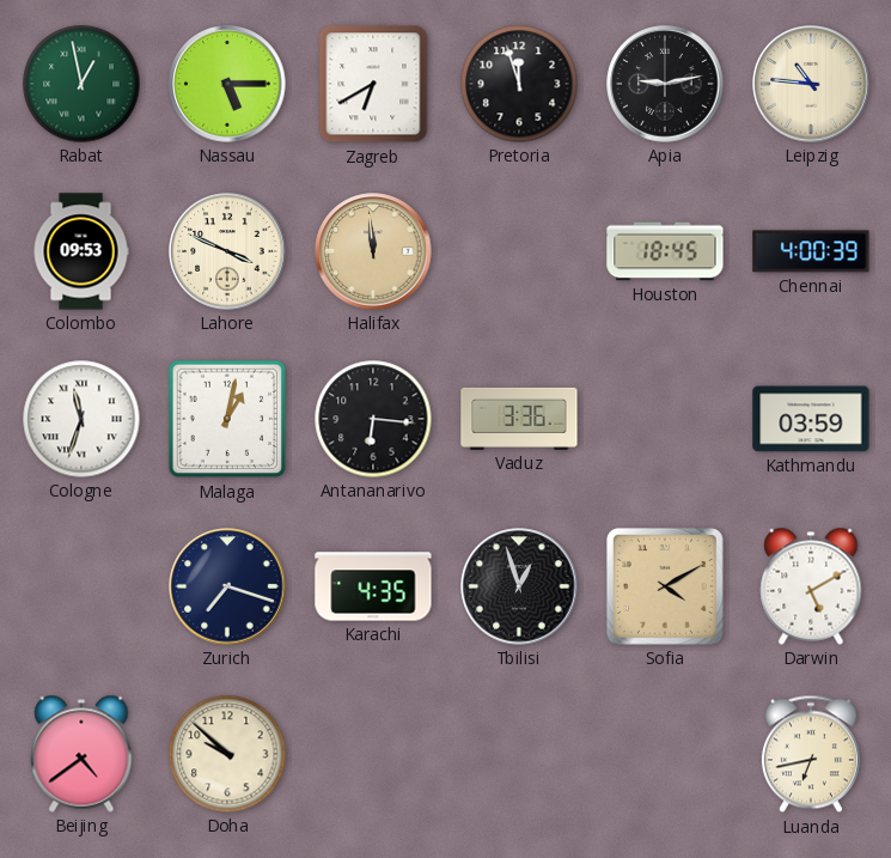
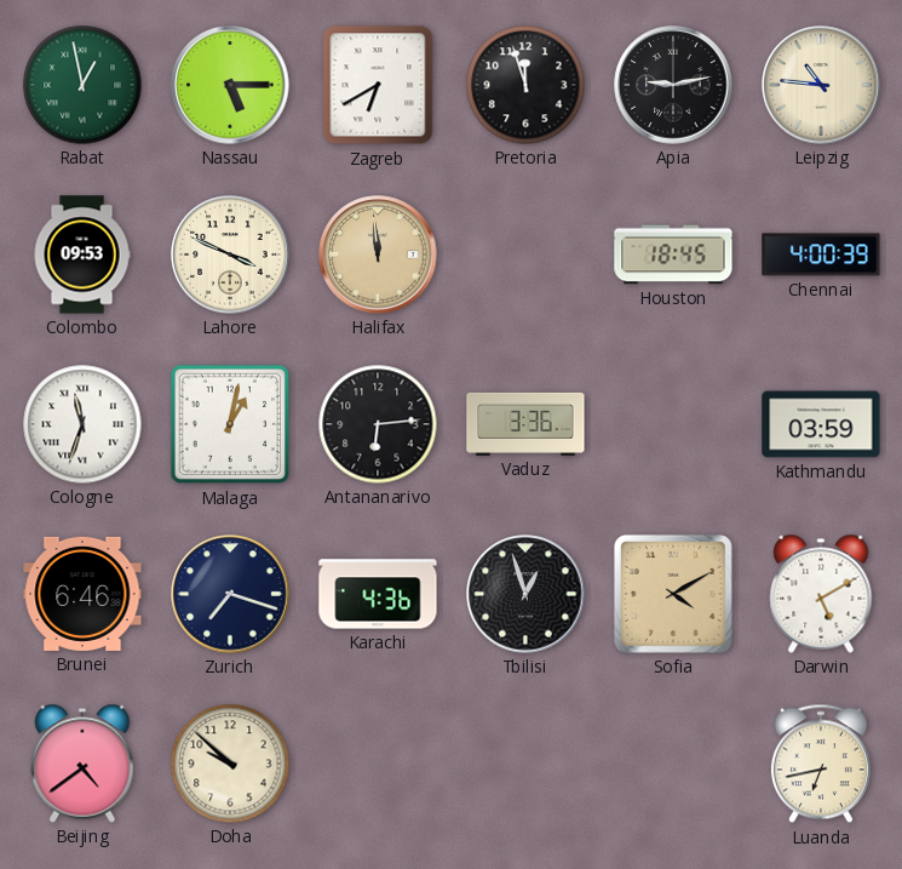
Antananarivo: 6:16 -> 6:14
Brunei: none -> 6:46
Karachi: 4:35 -> 4:36
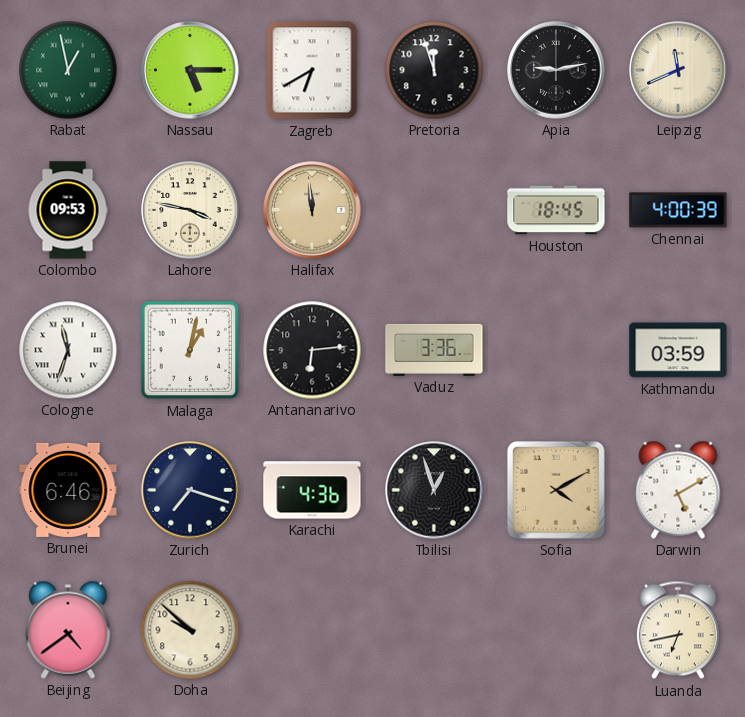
Leipzig: 10:46 -> 11:41
Lahore: 3:49 -> 3:47
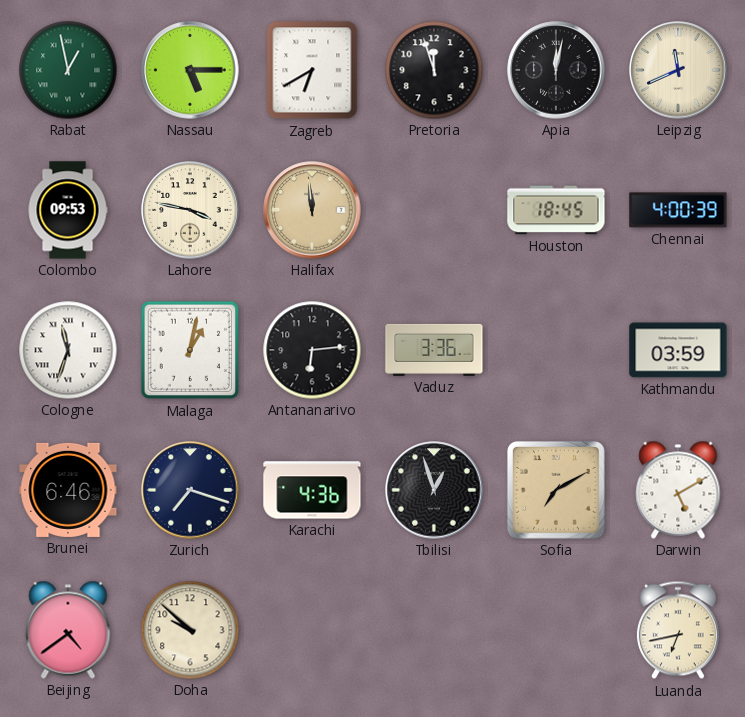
Apia: 9:13 -> 12:02
Sofia: 4:10 -> 7:10
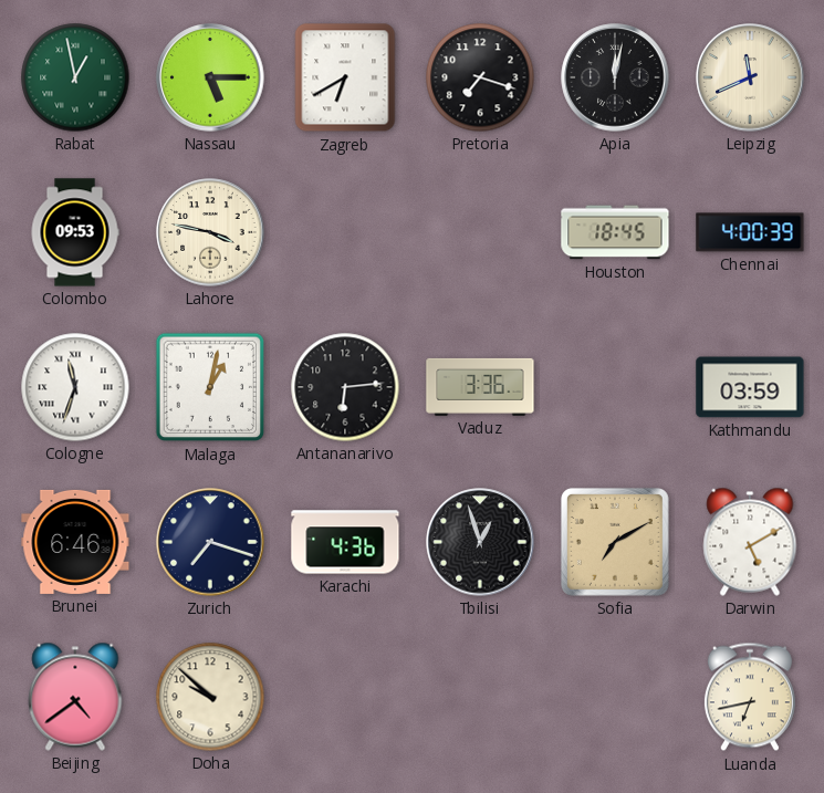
Pretoria: 11:57 -> 7:18
Halifax: 11:59 -> none
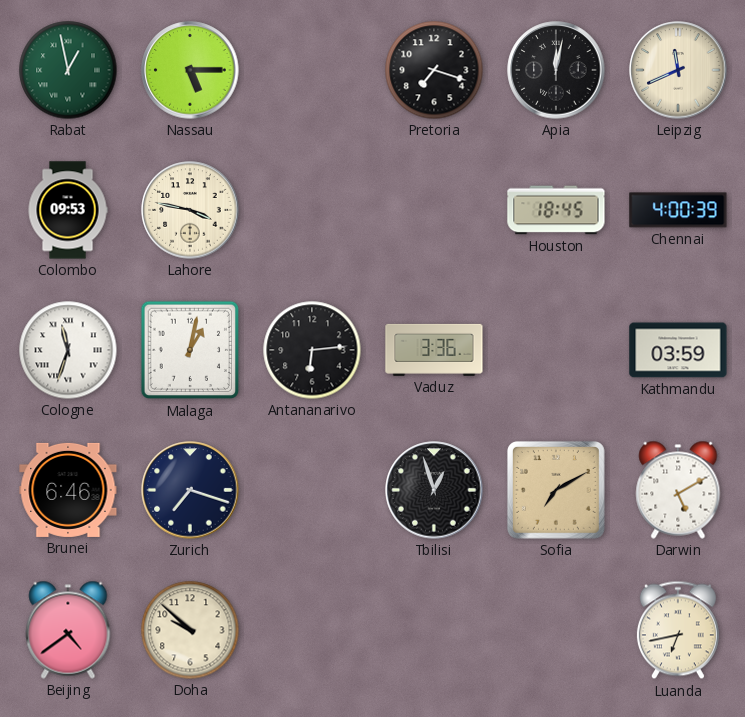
Zagreb: 6:40 -> none
Karachi: 4:36 -> none
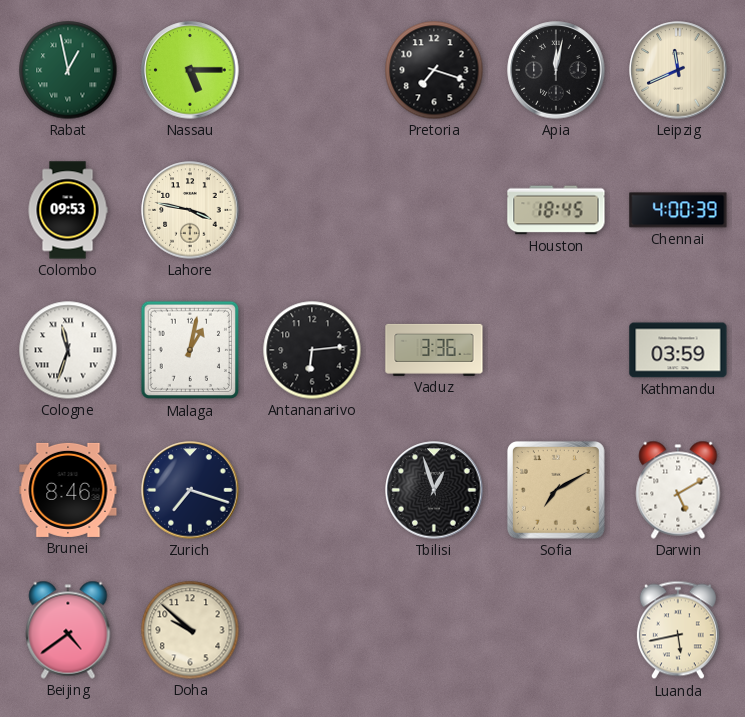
Brunei: 6:46 -> 8:46
Luanda: 6:43 -> 5:43
